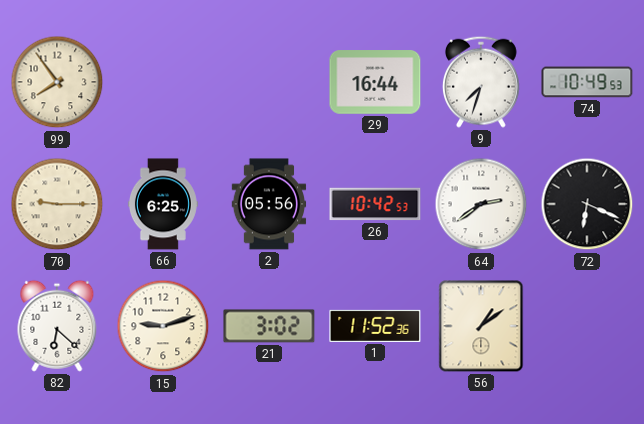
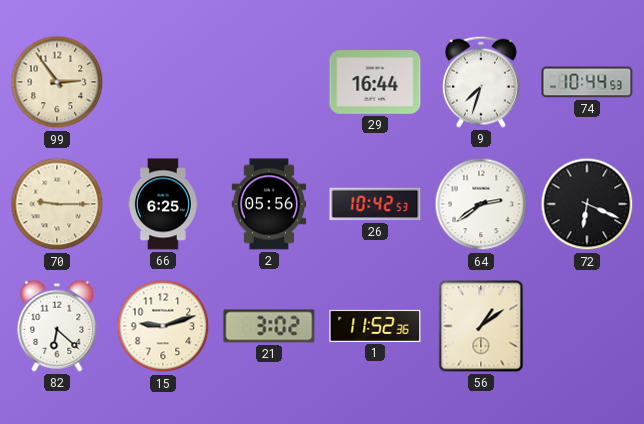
99: 7:54 -> 2:54
74: 10:49 -> 10:44
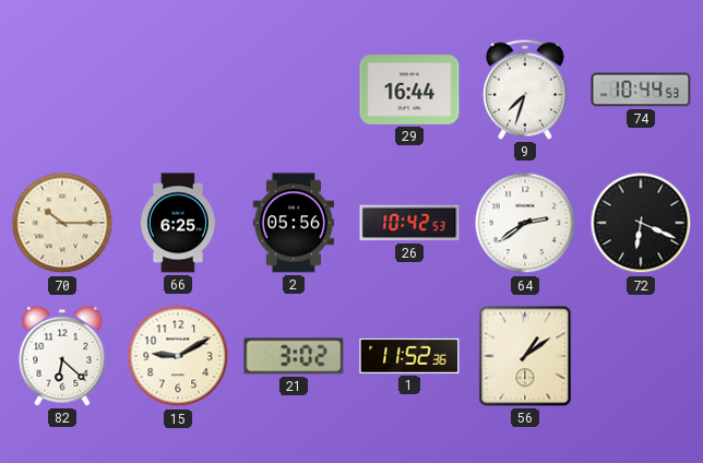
99: 2:54 -> none
70: 9:15 -> 10:15
15: 9:12 -> 9:10
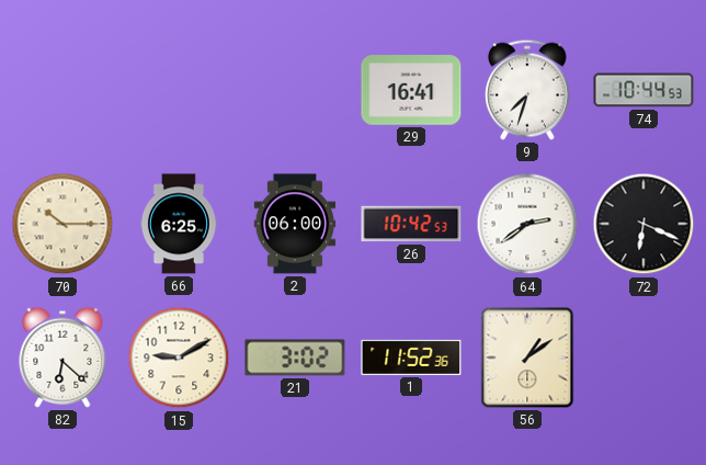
29: 16:44 -> 16:41
2: 05:56 -> 06:00
